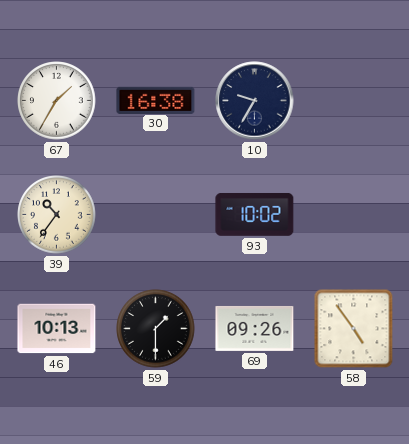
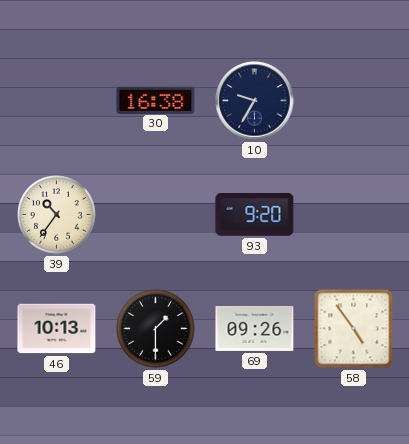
67: 1:35 -> none
93: 10:02 -> 9:20
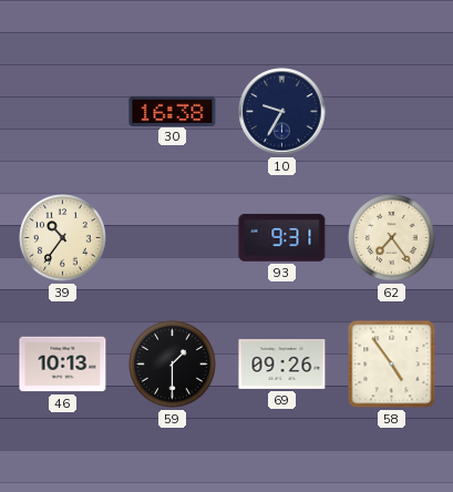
93: 9:20 -> 9:31
62: none -> 7:24
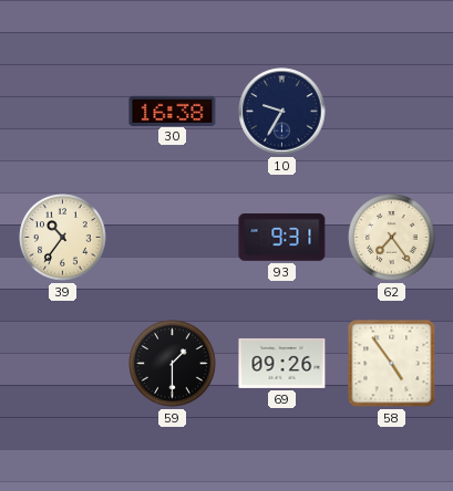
46: 10:13 -> none
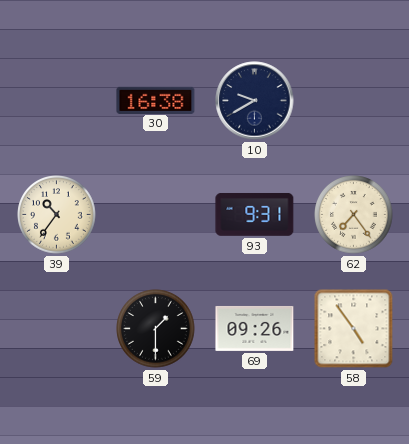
10: 9:35 -> 9:40
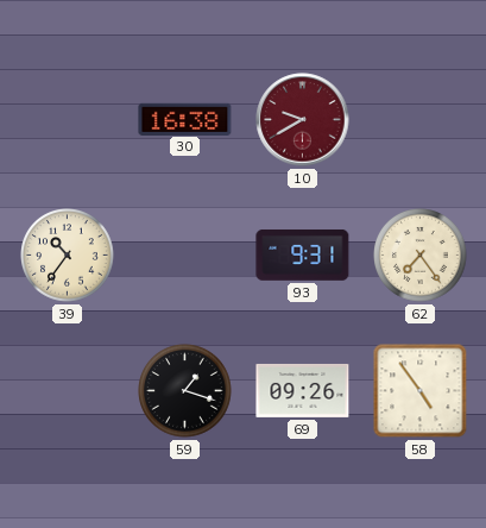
10 dial: navy -> burgundy
59: 1:30 -> 1:18
